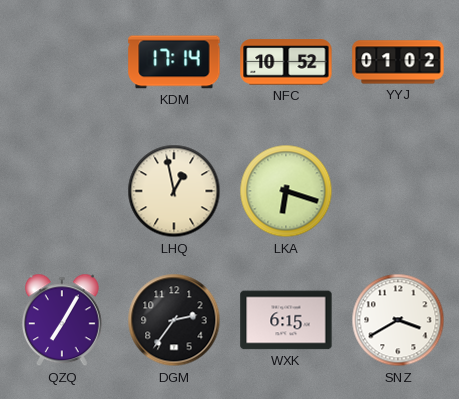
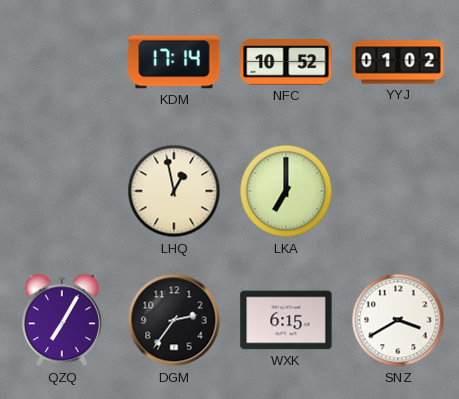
LKA: 6:18 -> 7:00
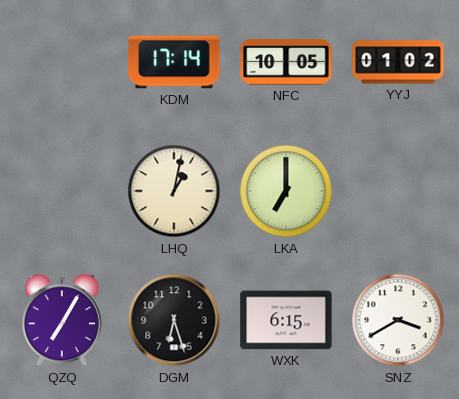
NFC: 10:52 -> 10:05
LHQ: 12:58 -> 1:02
DGM: 2:36 -> 6:27
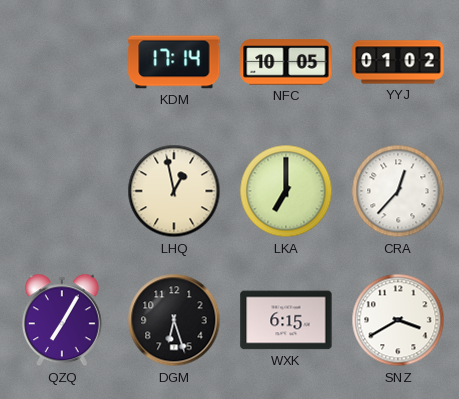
LHQ: 1:02 -> 12:58
CRA: none -> 12:37
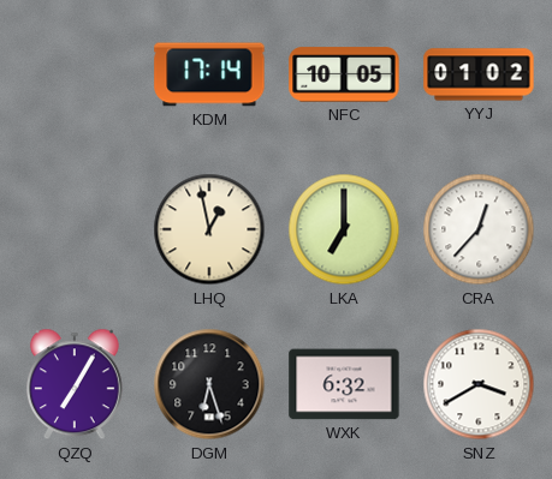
WXK: 6:15 -> 6:32
